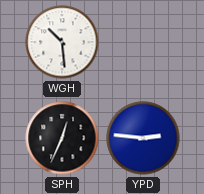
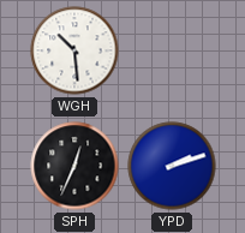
YPD: 2:46 -> 2:12
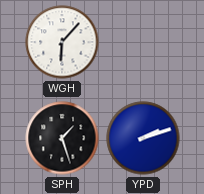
WGH: 10:29 -> 6:07
SPH: 12:34 -> 1:27
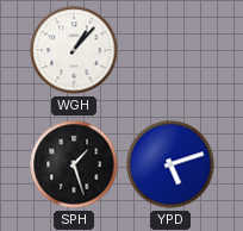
WGH: 6:07 -> 1:07
YPD: 2:12 -> 5:12
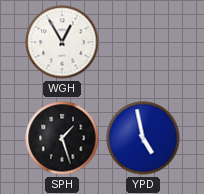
WGH: 1:07 -> 12:55
YPD: 5:12 -> 4:58
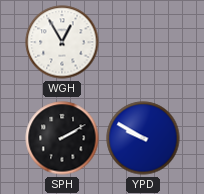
SPH: 1:27 -> 2:10
YPD: 4:58 -> 9:50
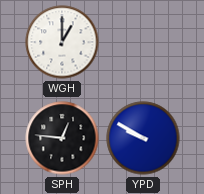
WGH: 12:55 -> 1:00
SPH: 2:10 -> 12:46
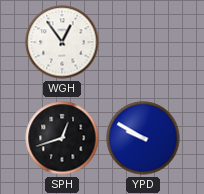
WGH: 1:00 -> 12:54
SPH: 12:46 -> 12:42
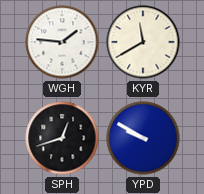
WGH: 12:54 -> 1:46
KYR: none -> 11:40
